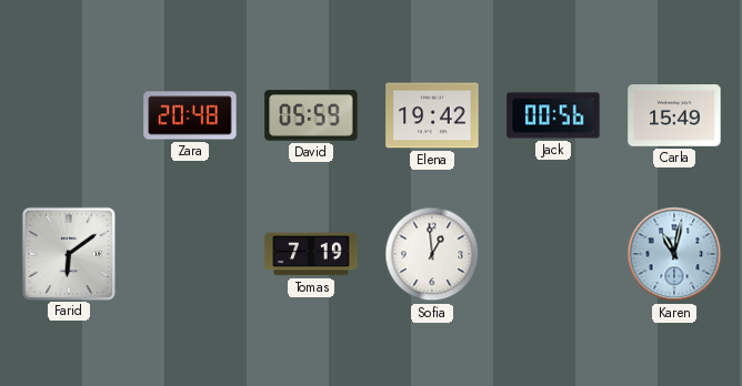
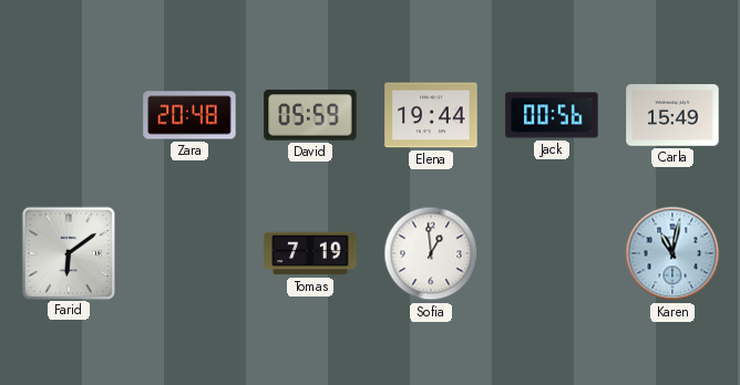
Elena: 19:42 -> 19:44
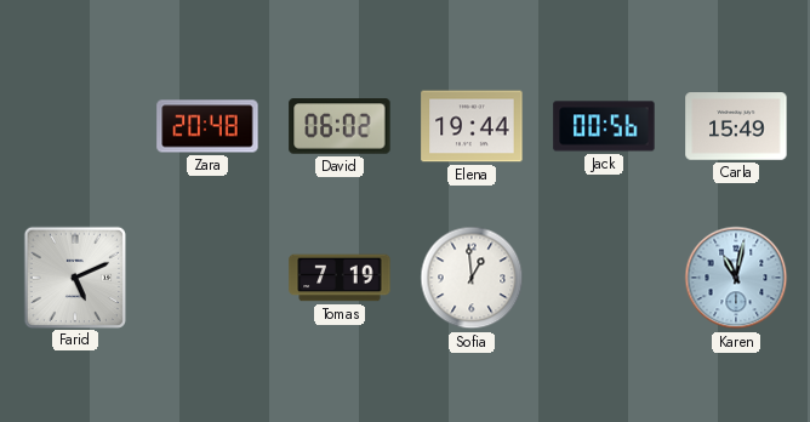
David: 05:59 -> 06:02
Farid: 6:09 -> 5:11
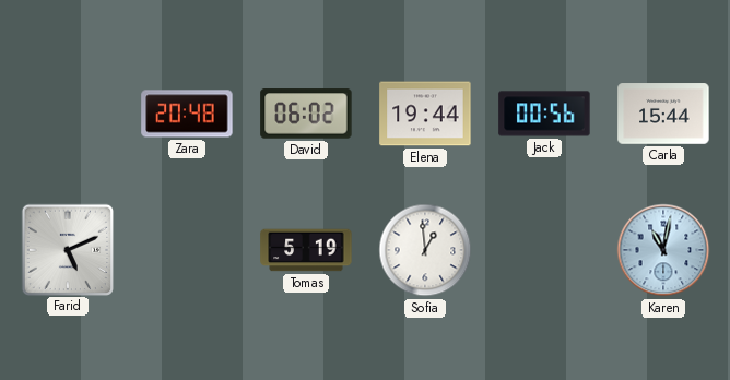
Carla: 15:49 -> 15:44
Tomas: 7:19 -> 5:19
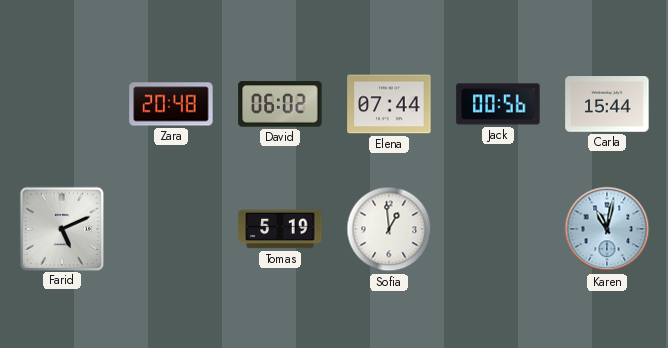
Elena: 19:44 -> 07:44
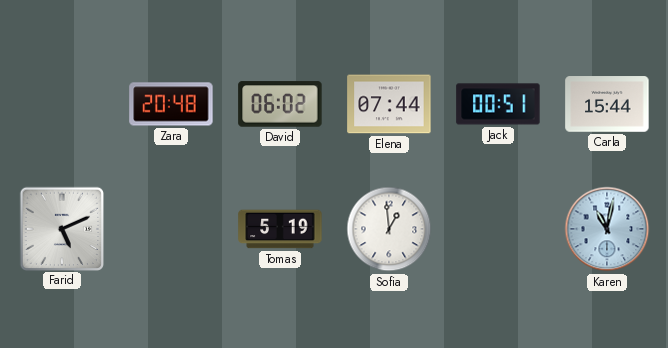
Jack: 00:56 -> 00:51
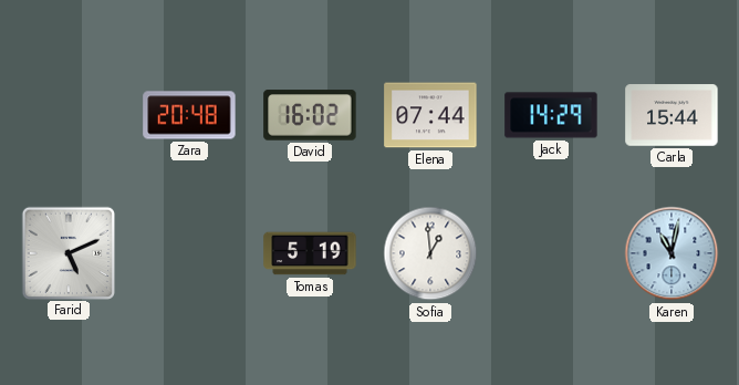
David: 06:02 -> 16:02
Jack: 00:51 -> 14:29
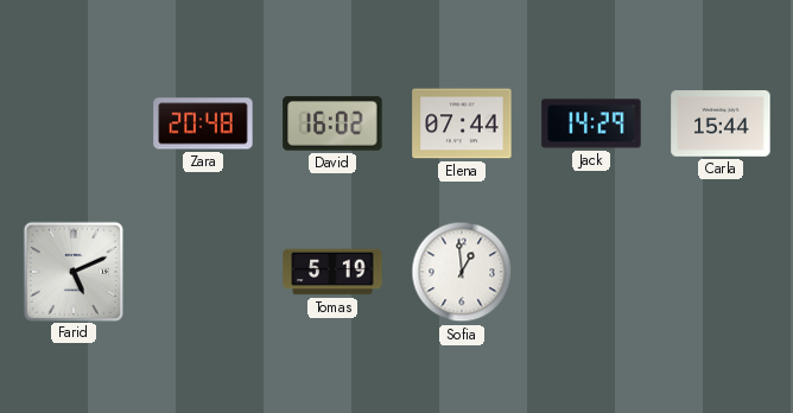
Karen: 11:02 -> none
